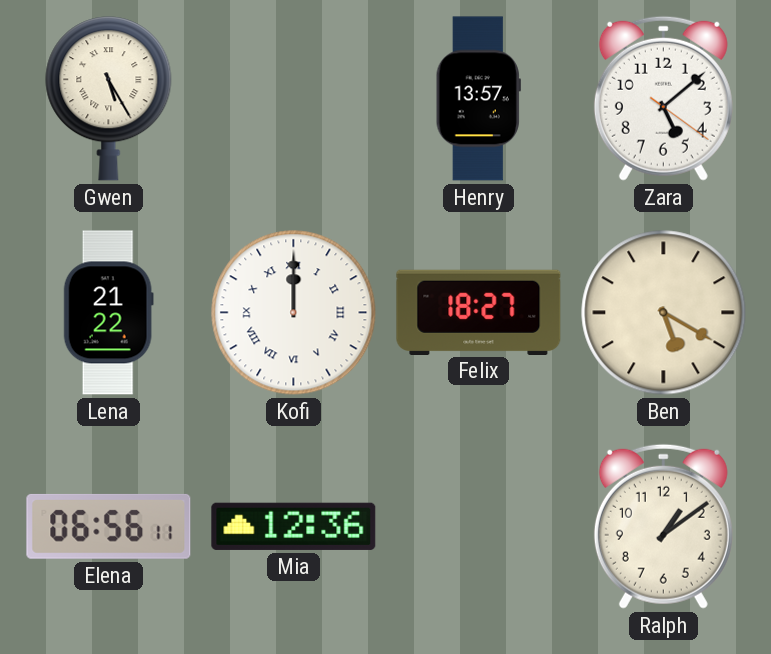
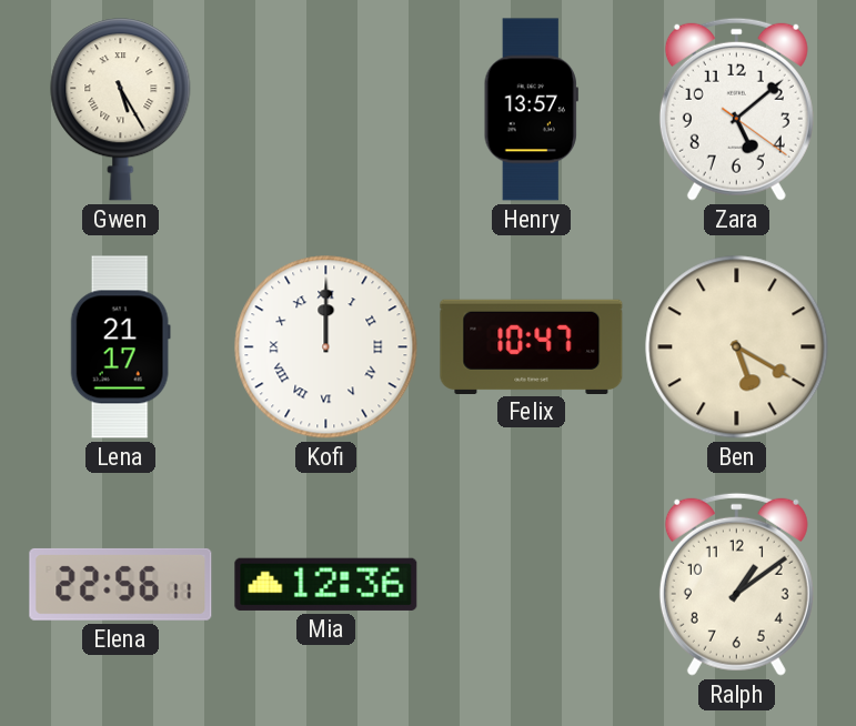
Lena: 21:22 -> 21:17
Felix: 18:27 -> 10:47
Elena: 06:56 -> 22:56
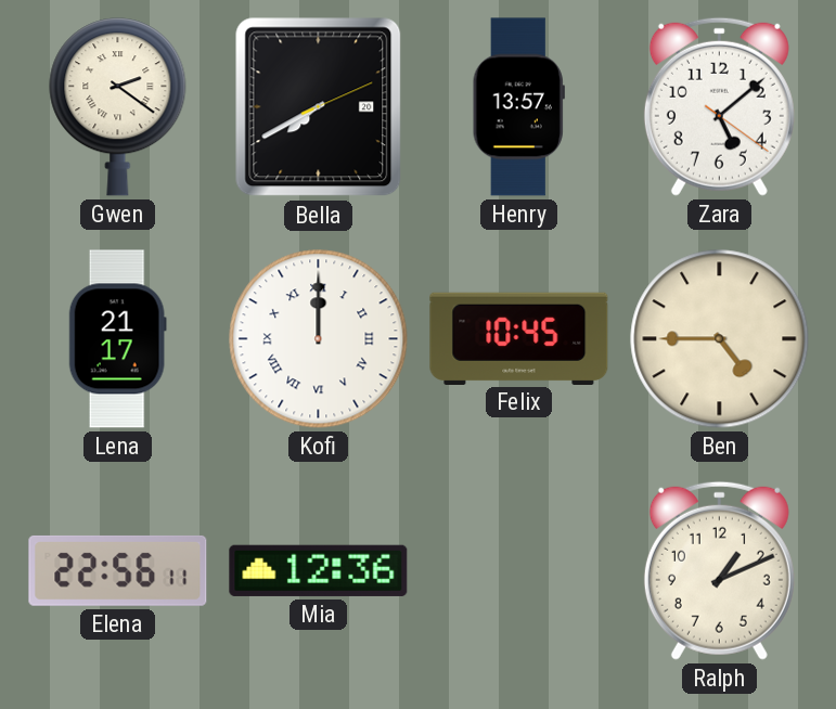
Gwen: 5:25 -> 2:21
Bella: none -> 7:40
Felix: 10:47 -> 10:45
Ben: 5:20 -> 4:45
Ralph: 1:09 -> 1:11
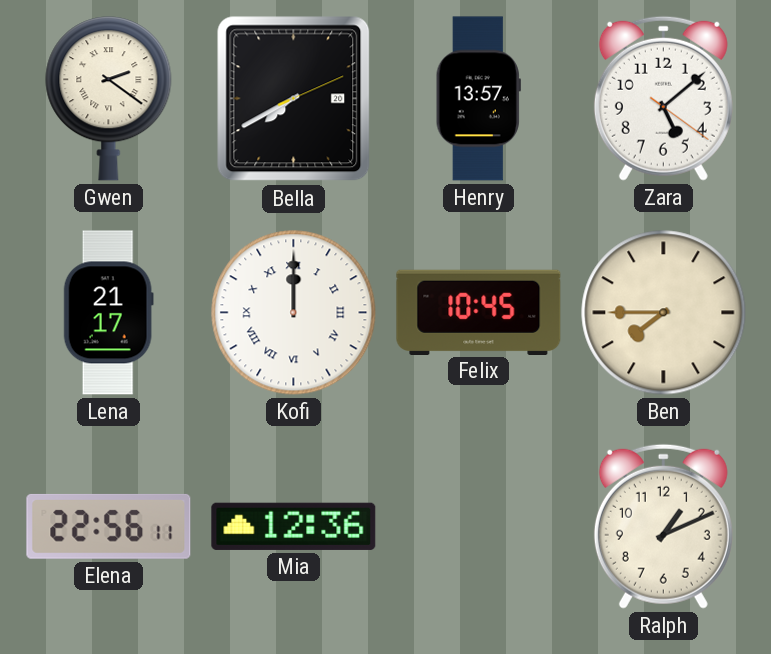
Ben: 4:45 -> 7:45
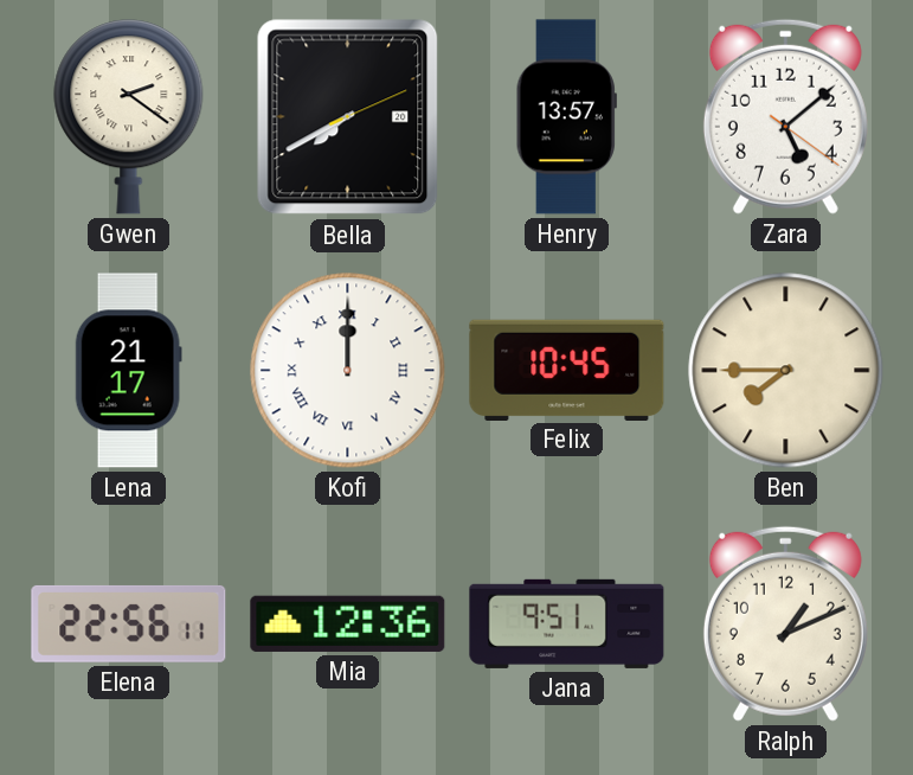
Jana: none -> 9:51
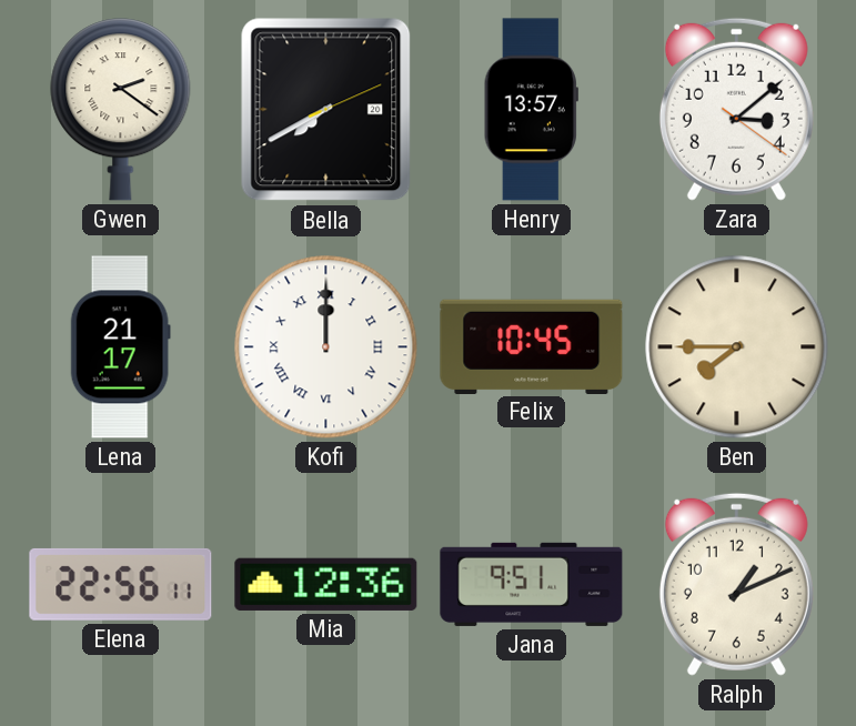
Zara: 5:08 -> 3:08
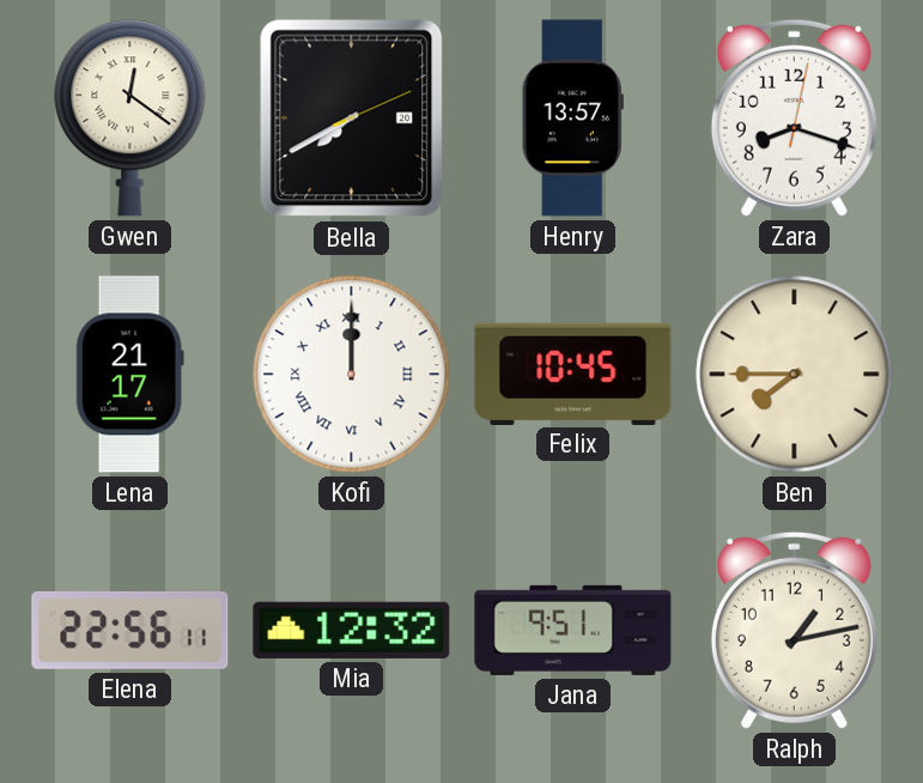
Gwen: 2:21 -> 12:21
Zara: 3:08 -> 8:18
Mia: 12:36 -> 12:32
Ralph: 1:11 -> 1:13
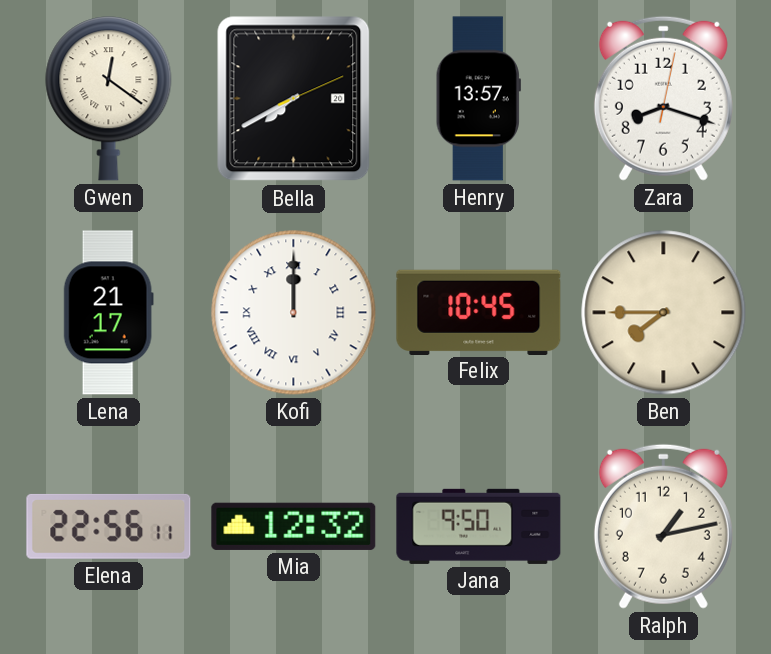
Jana: 9:51 -> 9:50
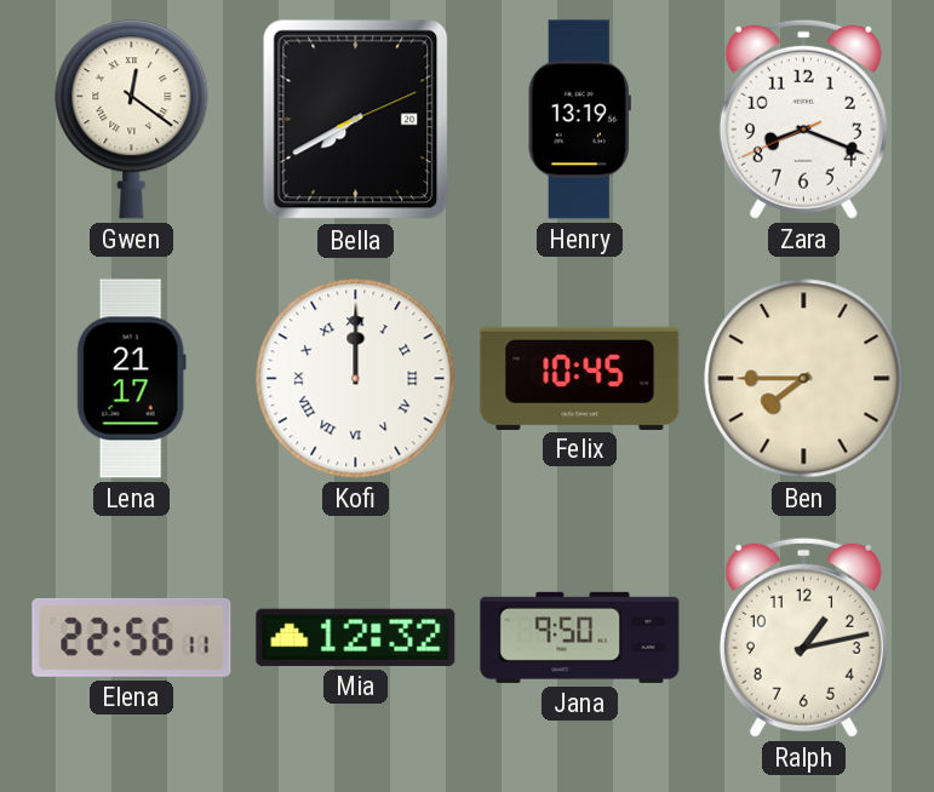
Henry: 13:57 -> 13:19
Zara: 8:18:02 -> 8:18:41
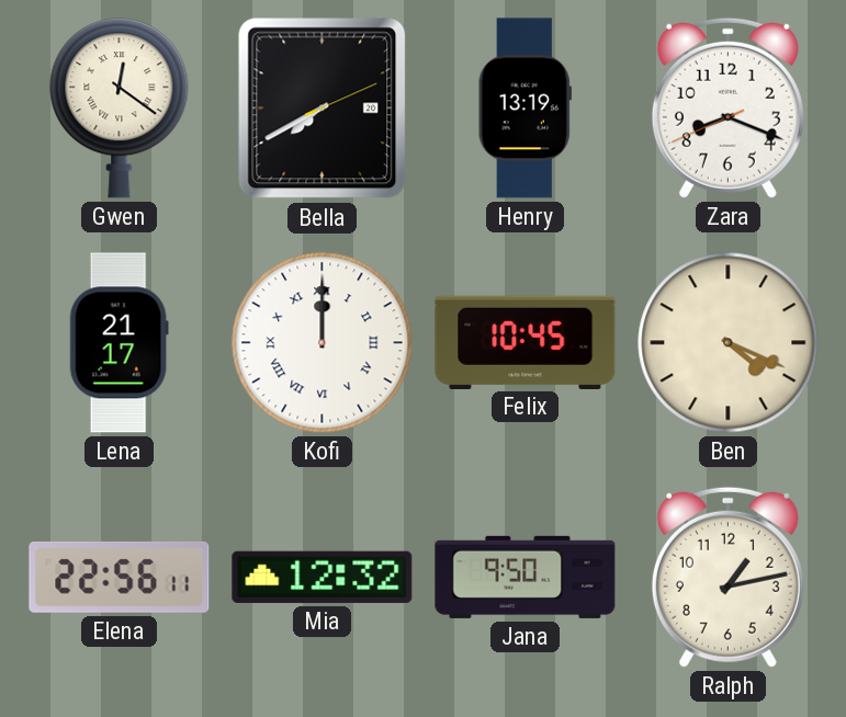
Ben: 7:45 -> 4:19
